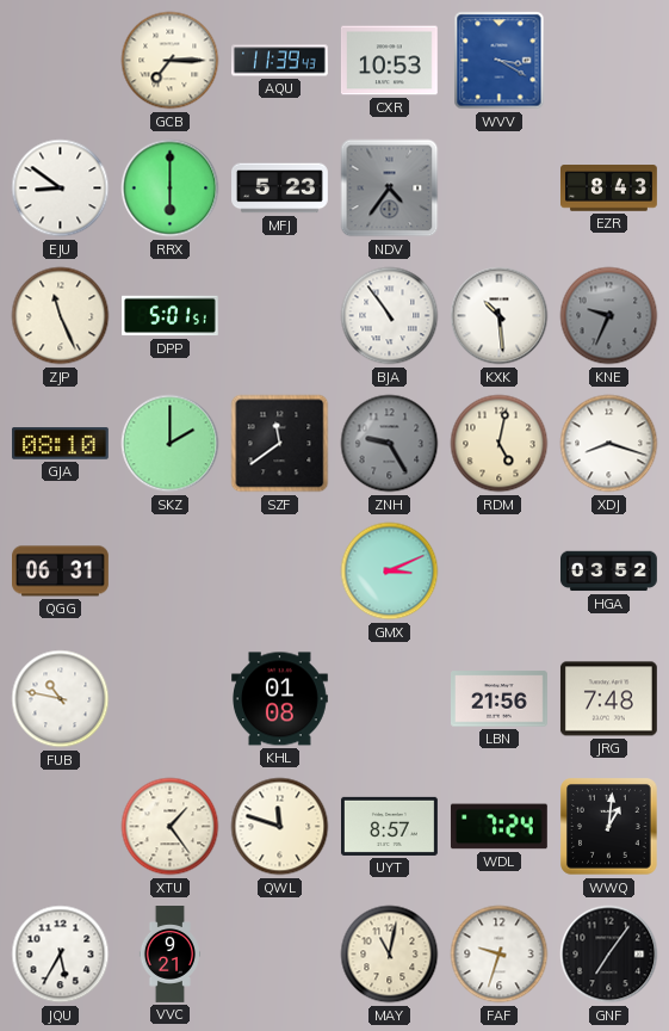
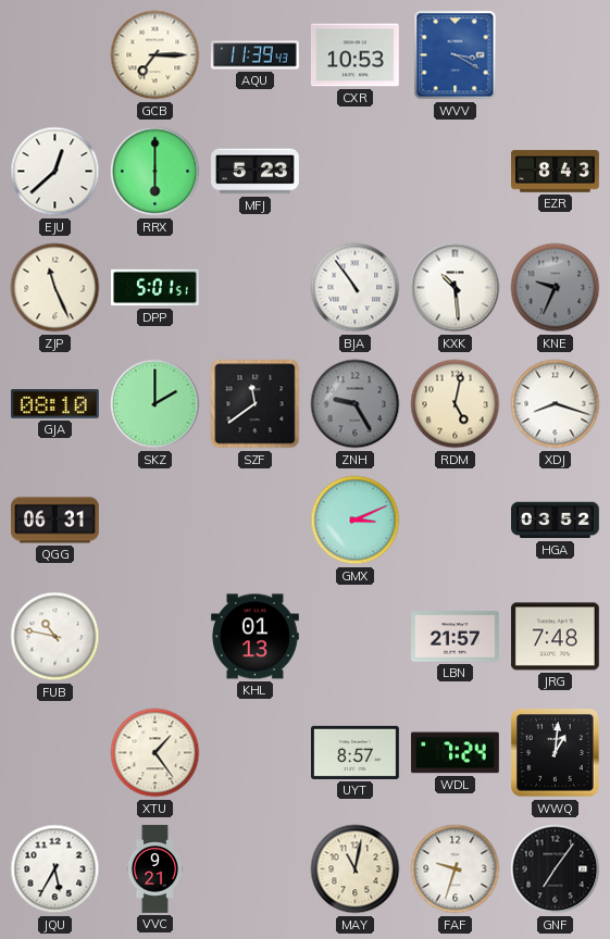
EJU: 8:51 -> 12:38
NDV: 4:36 -> none
KHL: 01:08 -> 01:13
LBN: 21:56 -> 21:57
QWL: 11:48 -> none
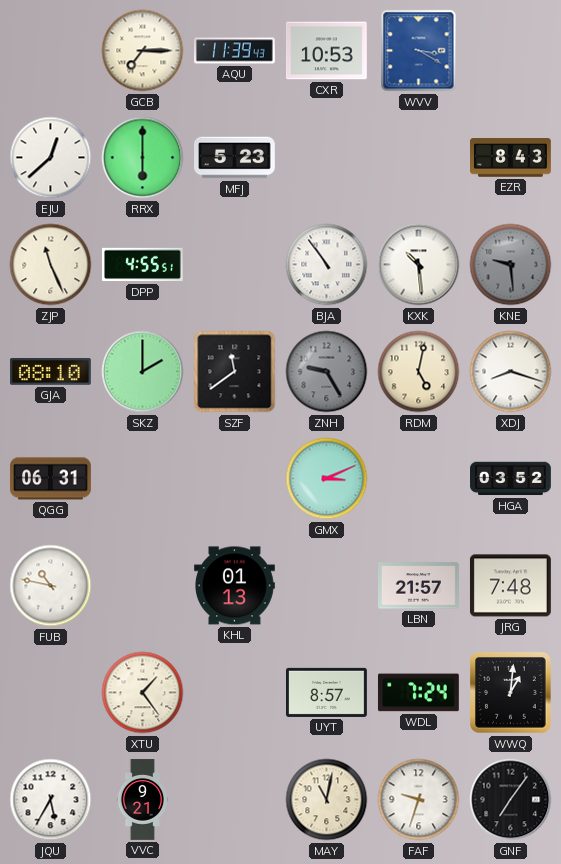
DPP: 5:01 -> 4:55
KNE: 9:34 -> 9:29
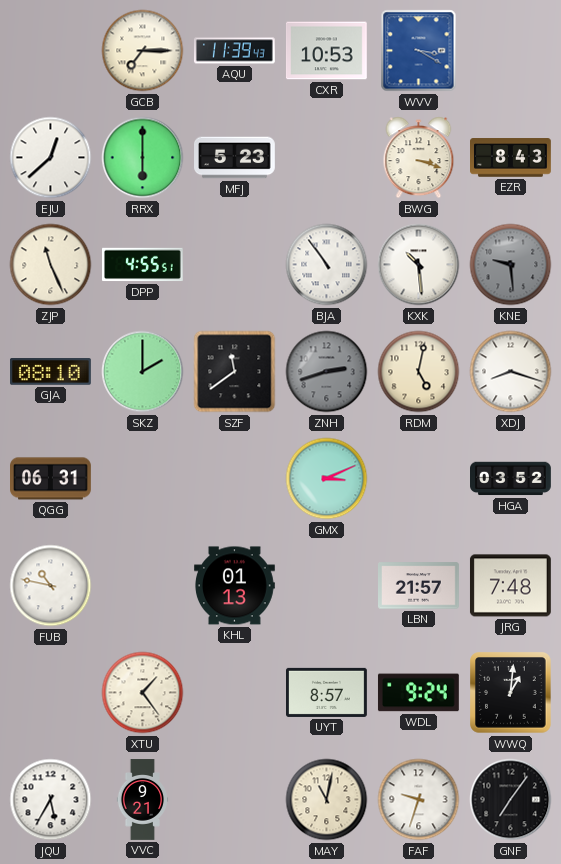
BWG: none -> 3:18
ZNH: 9:25 -> 2:42
WDL: 7:24 -> 9:24
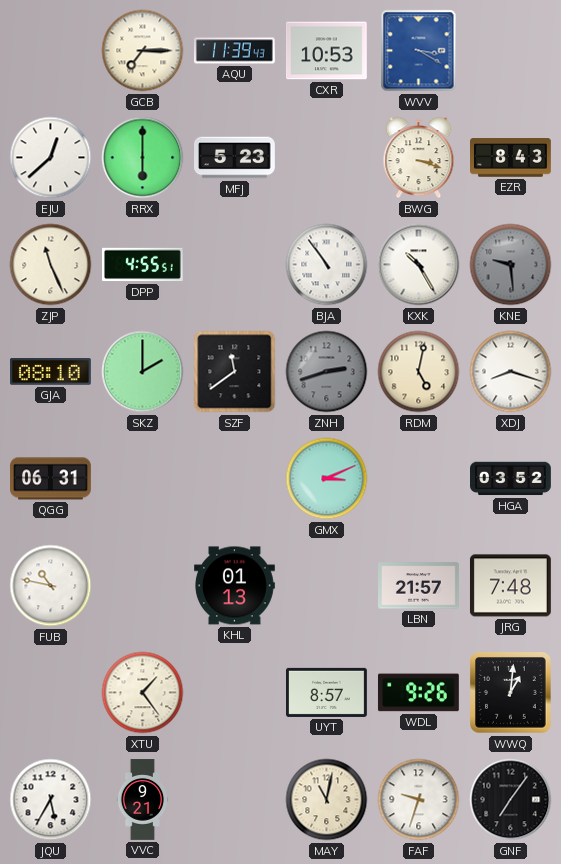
KXK: 10:29 -> 10:25
WDL: 9:24 -> 9:26
